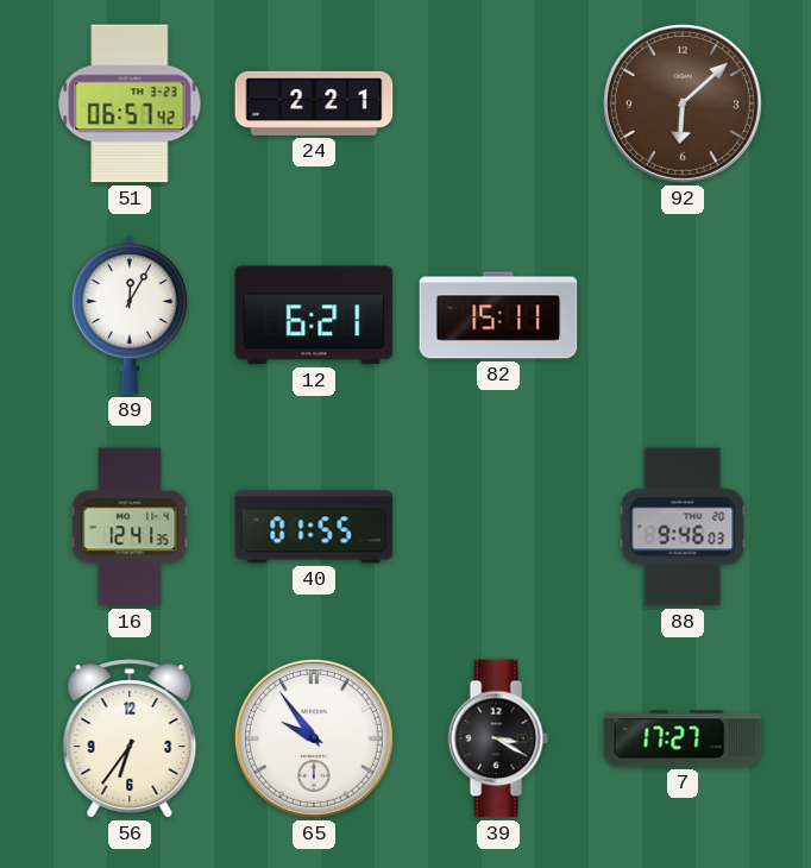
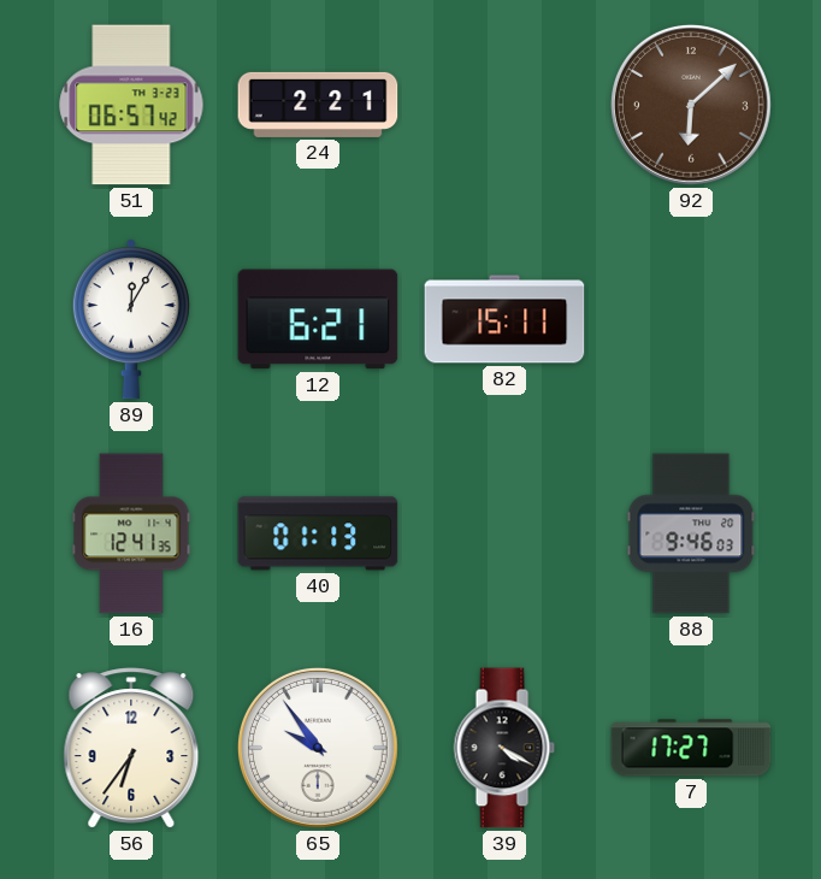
40: 01:55 -> 01:13
39: 3:20 -> 4:20
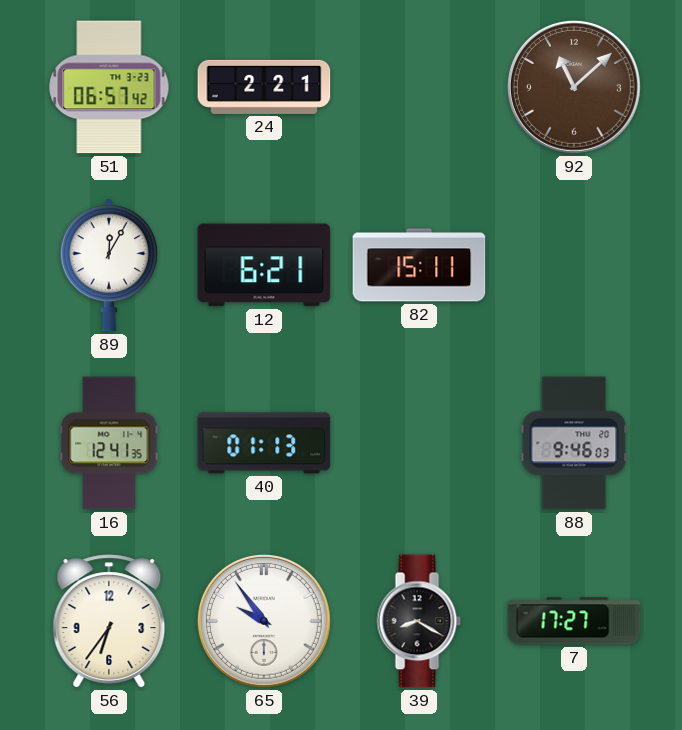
92: 6:08 -> 11:08
39: 4:20 -> 8:20
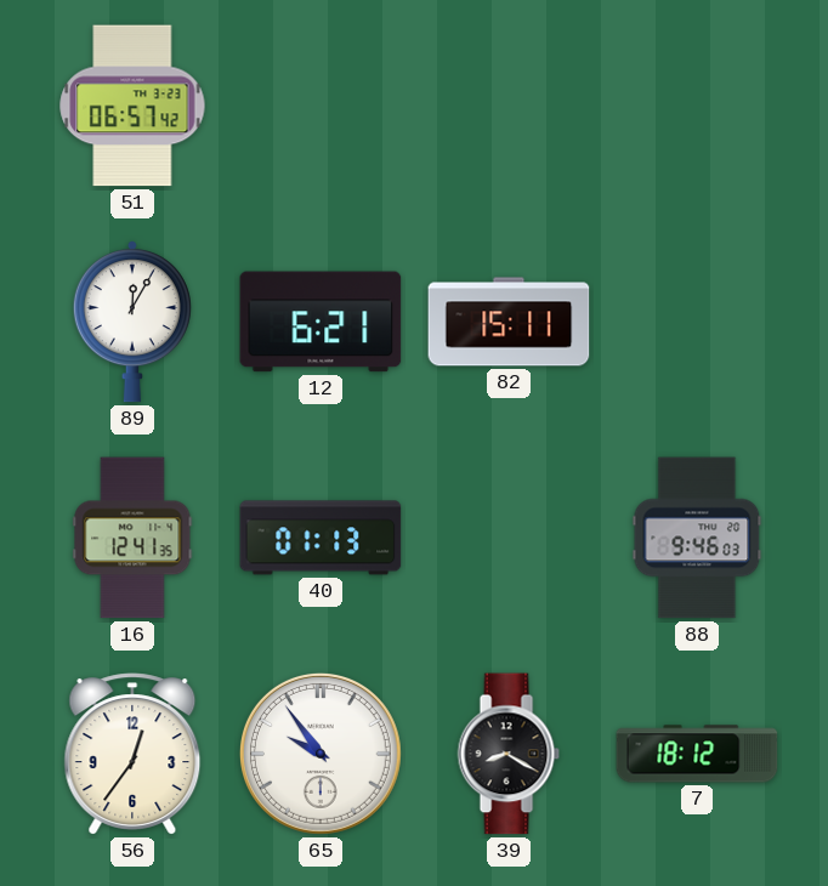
24: 2:21 -> none
92: 11:08 -> none
56: 6:36 -> 12:36
7: 17:27 -> 18:12
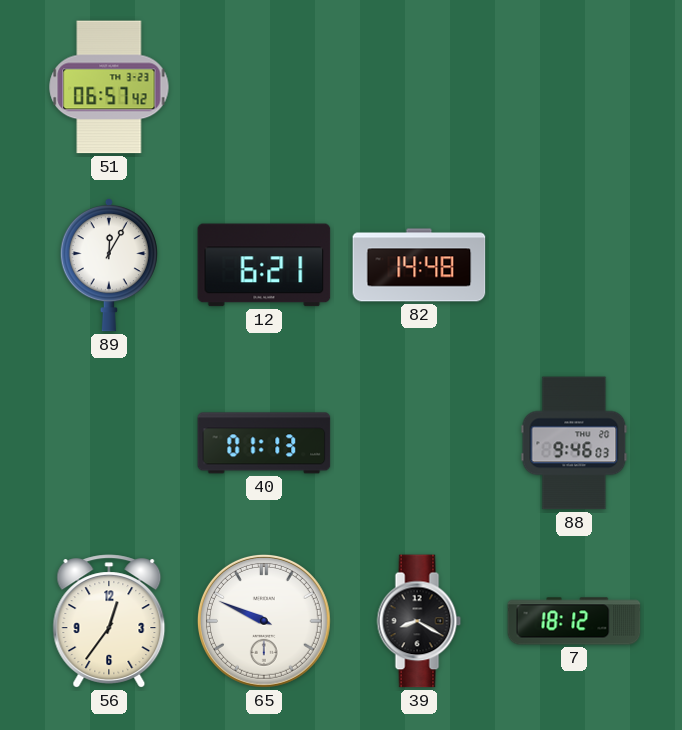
82: 15:11 -> 14:48
16: 12:41 -> none
65: 9:54 -> 9:49
